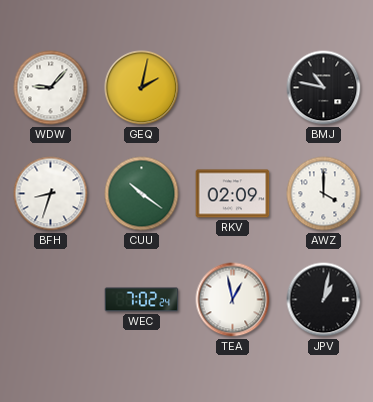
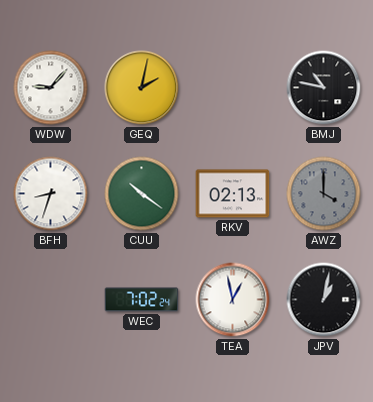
RKV: 02:09 -> 02:13
AWZ dial: white -> grey
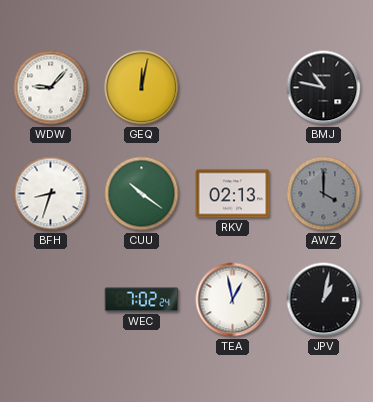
GEQ: 2:02 -> 12:02
